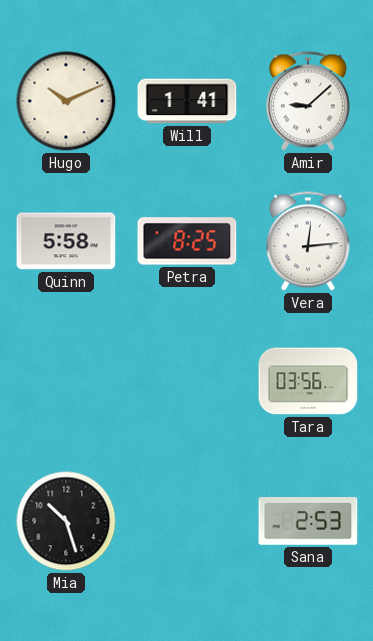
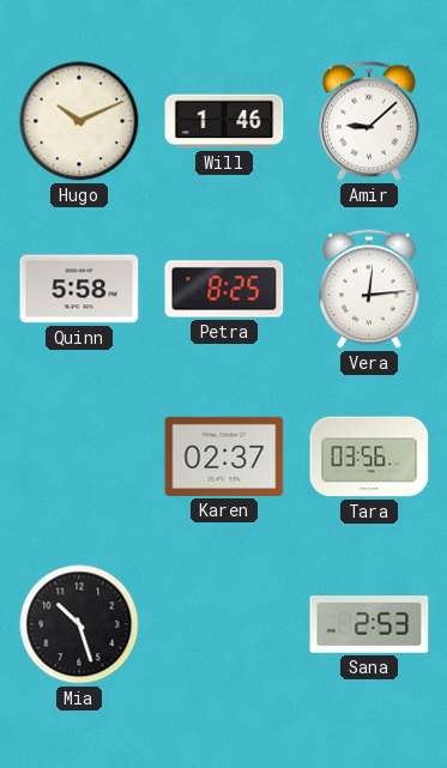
Will: 1:41 -> 1:46
Karen: none -> 02:37
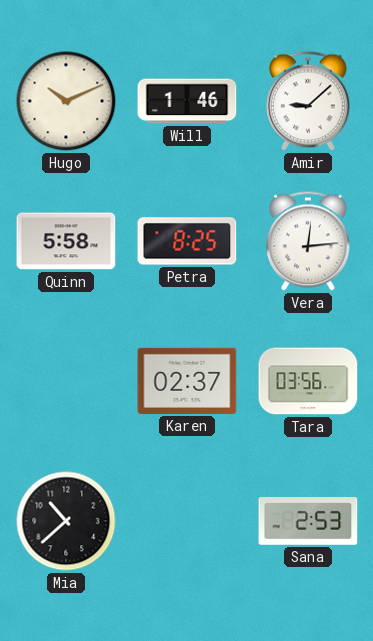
Mia: 10:27 -> 10:38
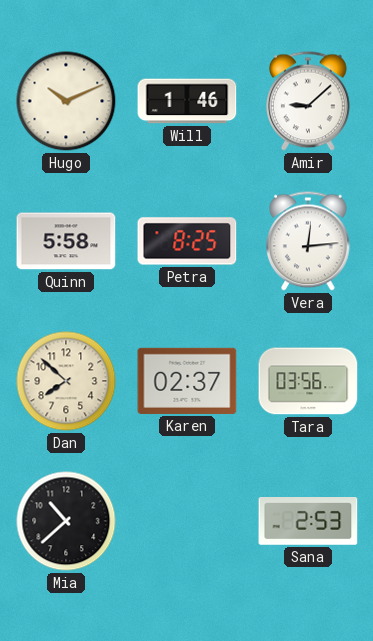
Dan: none -> 7:52
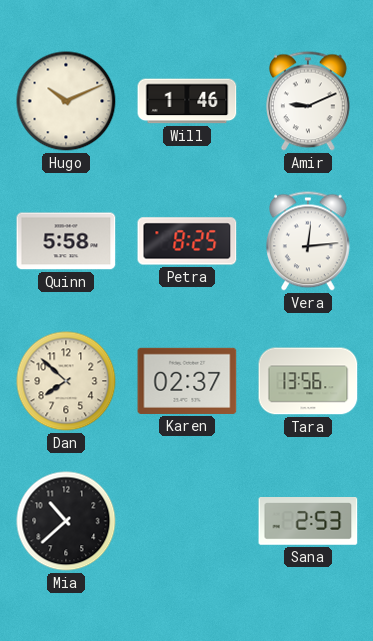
Amir: 9:08 -> 9:11
Tara: 03:56 -> 13:56
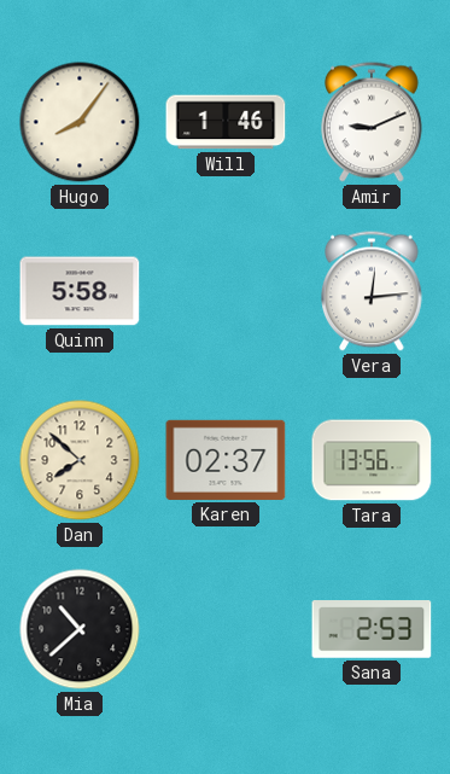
Hugo: 10:11 -> 8:06
Petra: 8:25 -> none
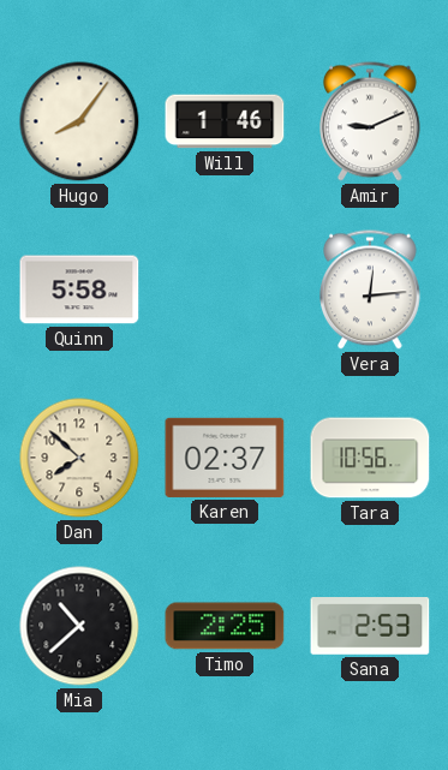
Tara: 13:56 -> 10:56
Timo: none -> 2:25
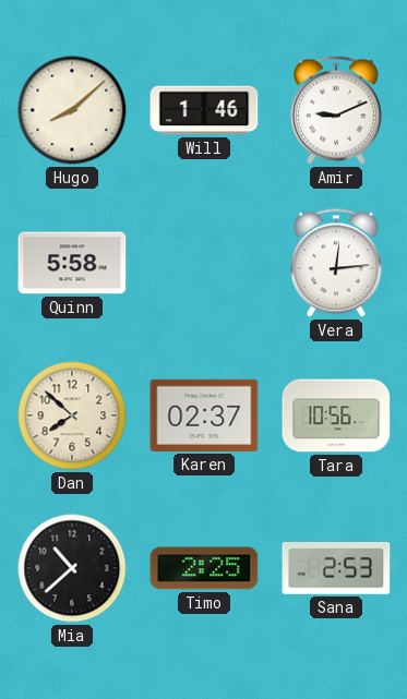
Hugo: 8:06 -> 8:08
